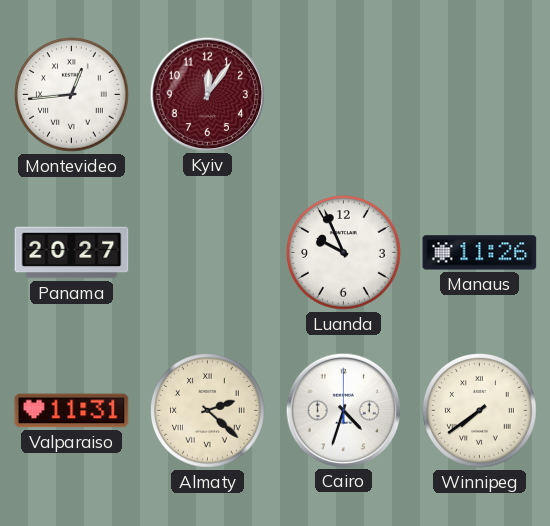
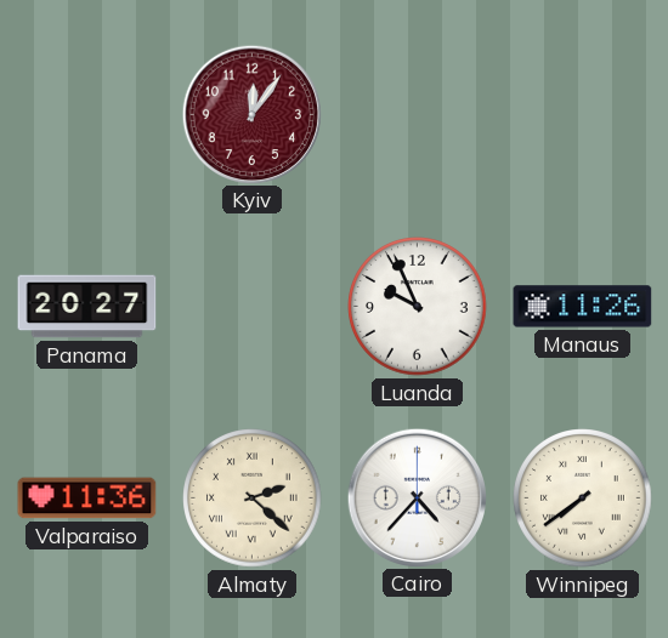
Montevideo: 12:44 -> none
Valparaiso: 11:31 -> 11:36
Cairo: 4:33 -> 4:37
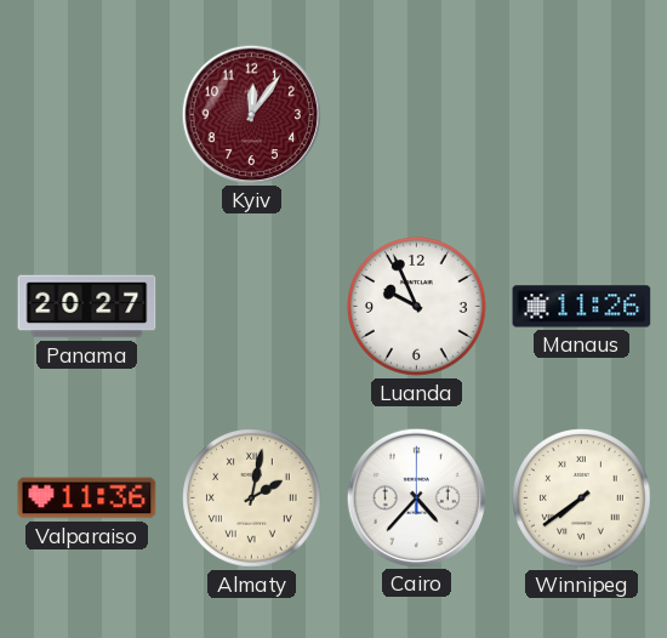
Almaty: 2:22 -> 2:02
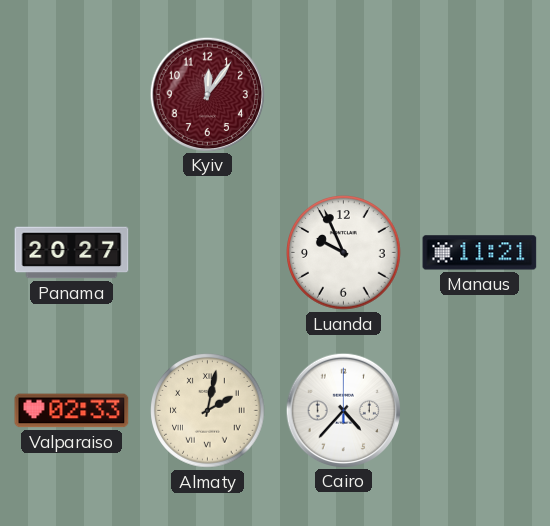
Manaus: 11:26 -> 11:21
Valparaiso: 11:36 -> 02:33
Winnipeg: 7:39 -> none
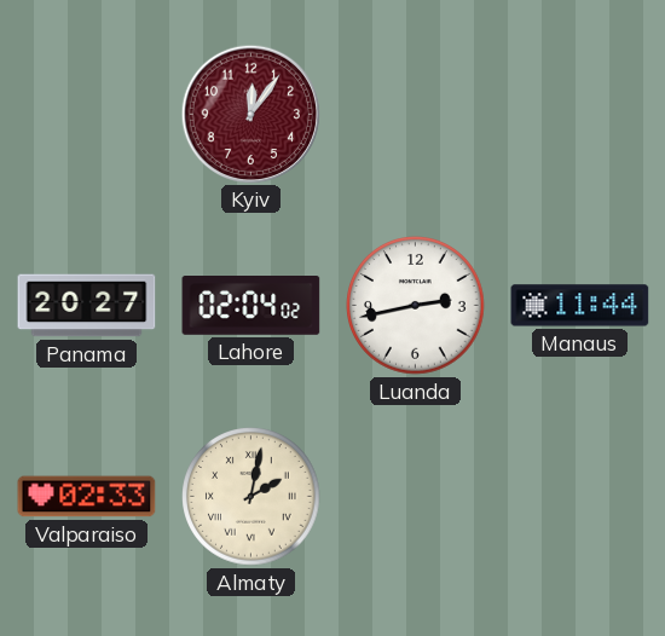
Lahore: none -> 02:04
Luanda: 9:56 -> 2:43
Manaus: 11:21 -> 11:44
Cairo: 4:37 -> none
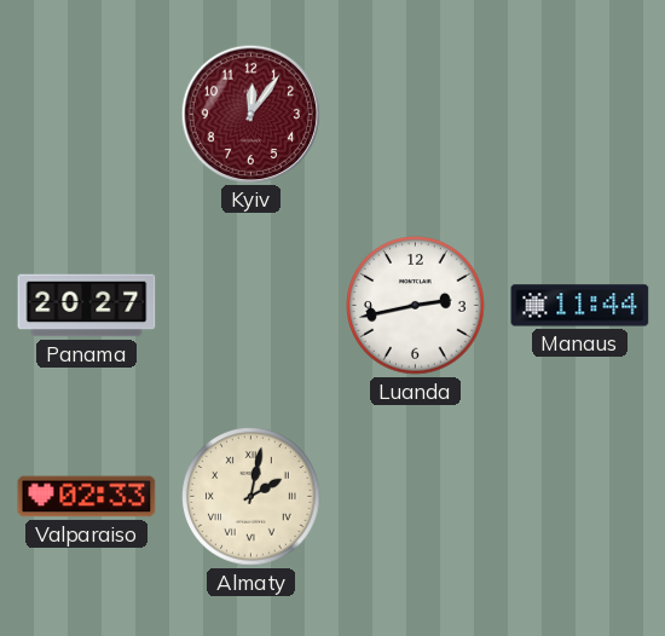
Lahore: 02:04 -> none
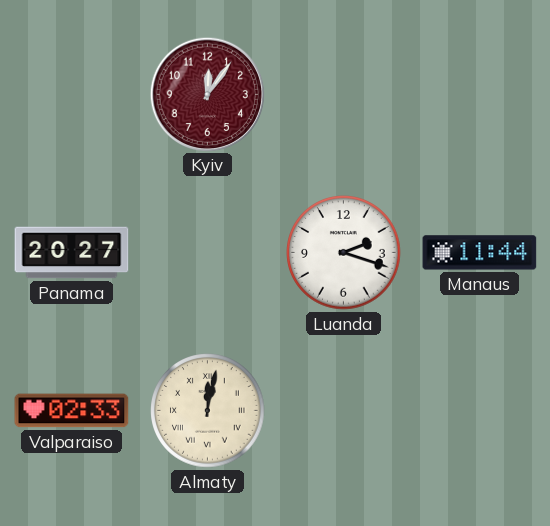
Luanda: 2:43 -> 2:18
Almaty: 2:02 -> 12:02
